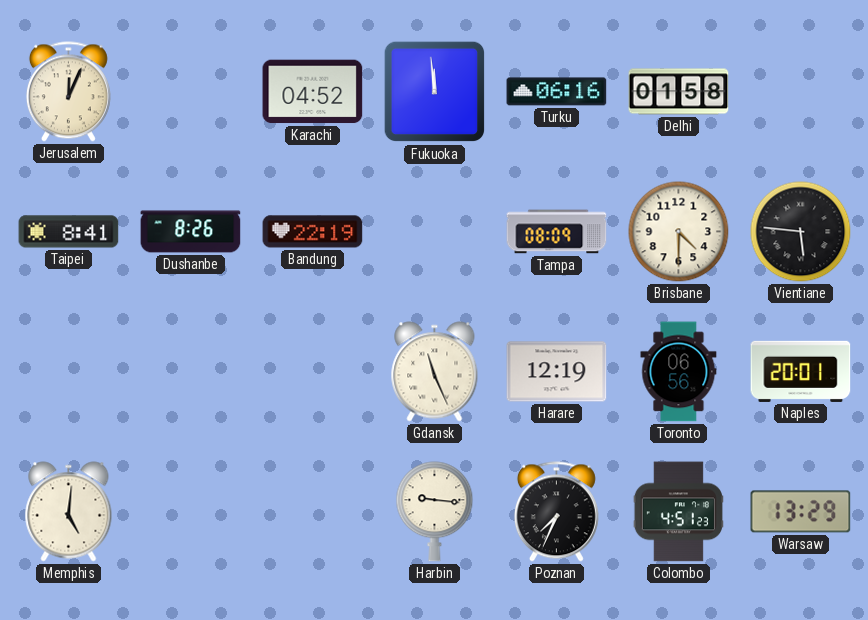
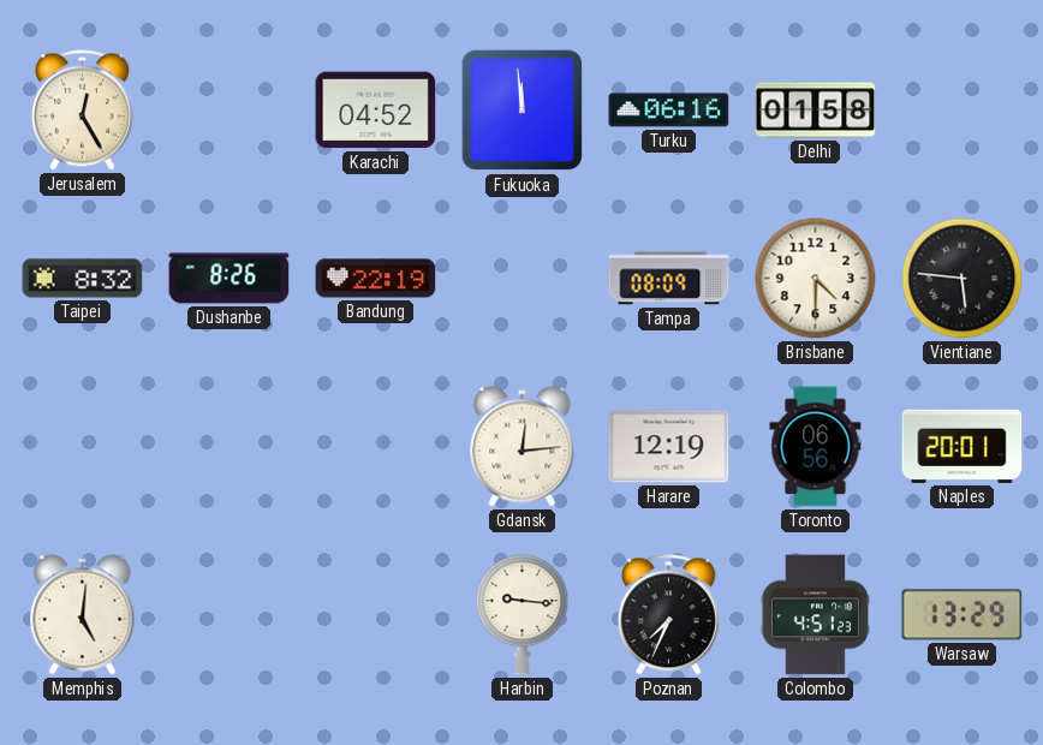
Jerusalem: 12:04 -> 12:25
Taipei: 8:41 -> 8:32
Gdansk: 11:26 -> 12:14
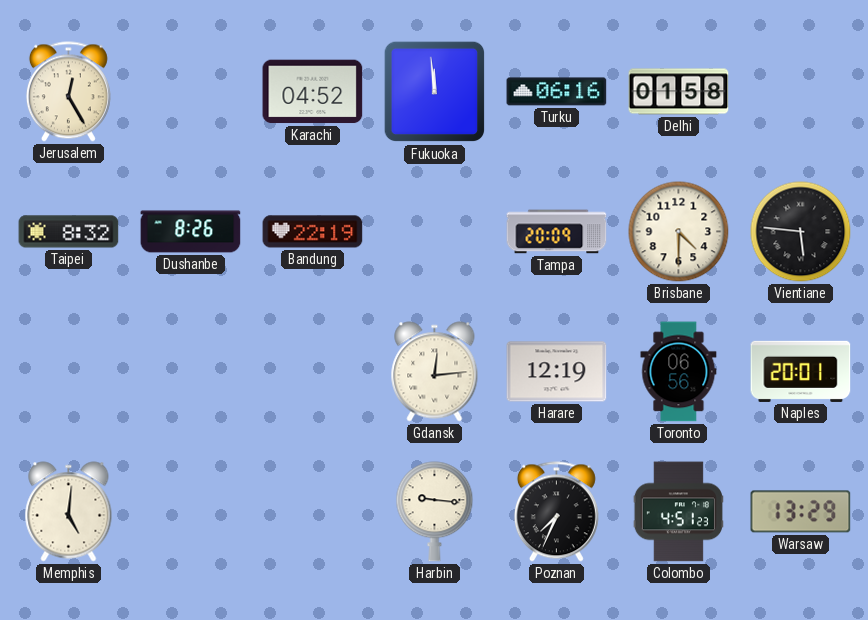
Tampa: 08:09 -> 20:09
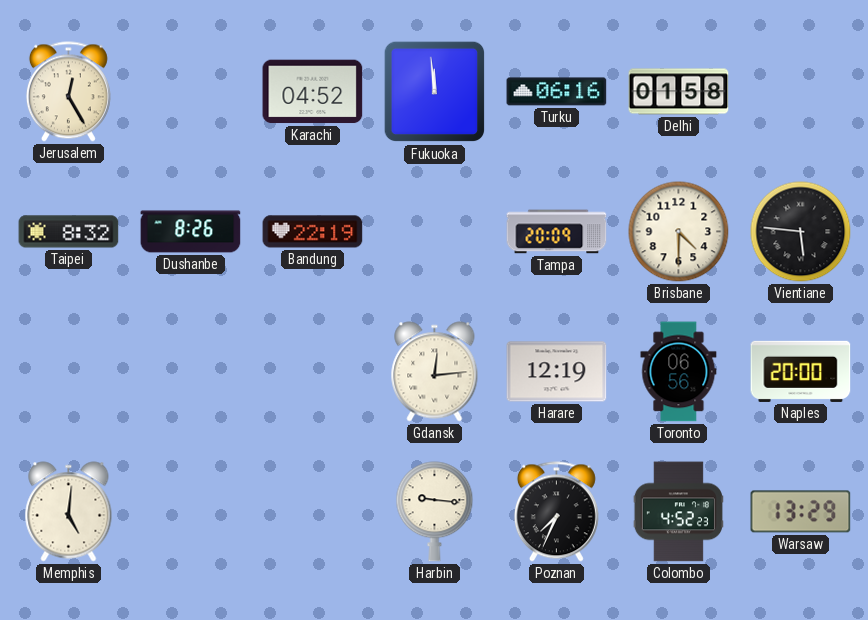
Naples: 20:01 -> 20:00
Colombo: 4:51 -> 4:52
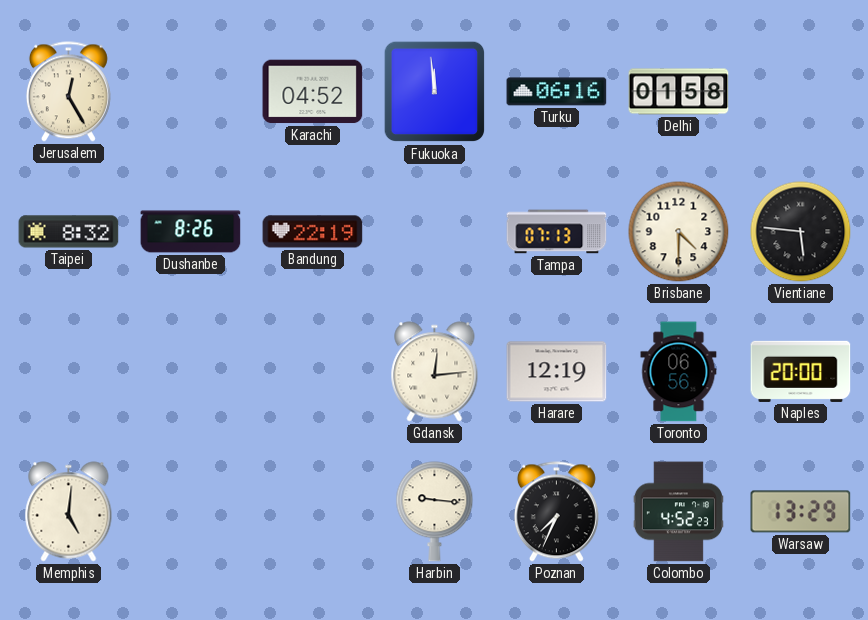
Tampa: 20:09 -> 07:13
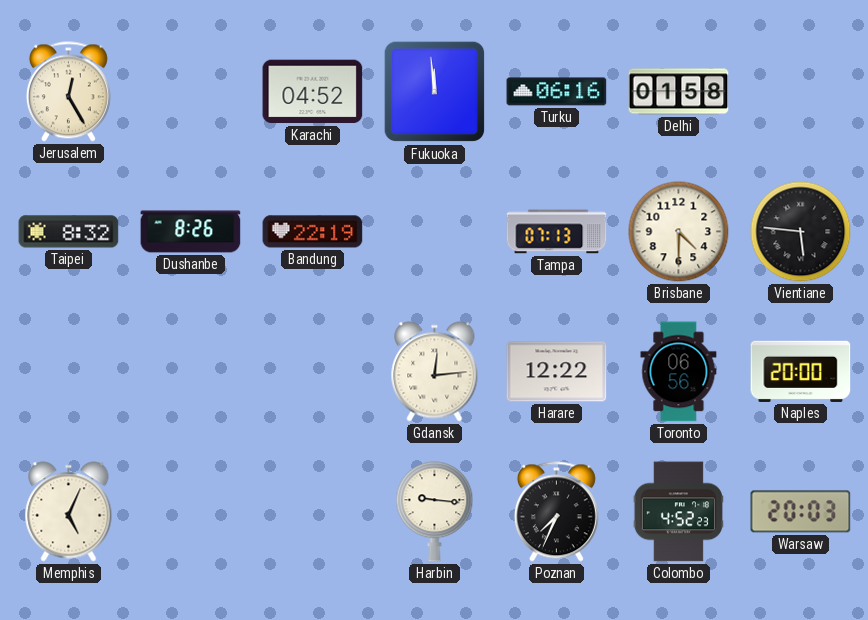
Harare: 12:19 -> 12:22
Memphis: 5:01 -> 5:04
Warsaw: 13:29 -> 20:03
